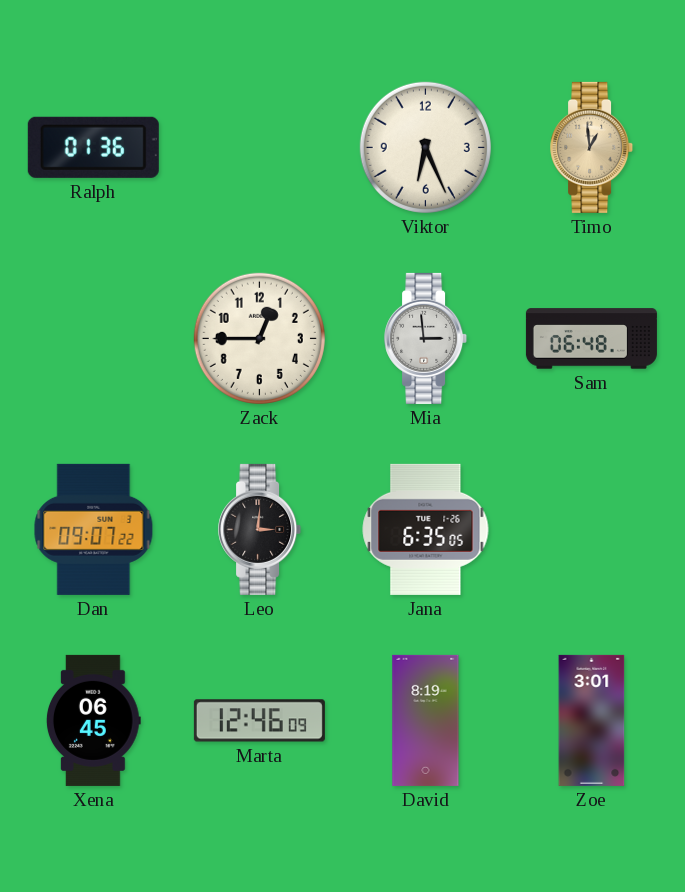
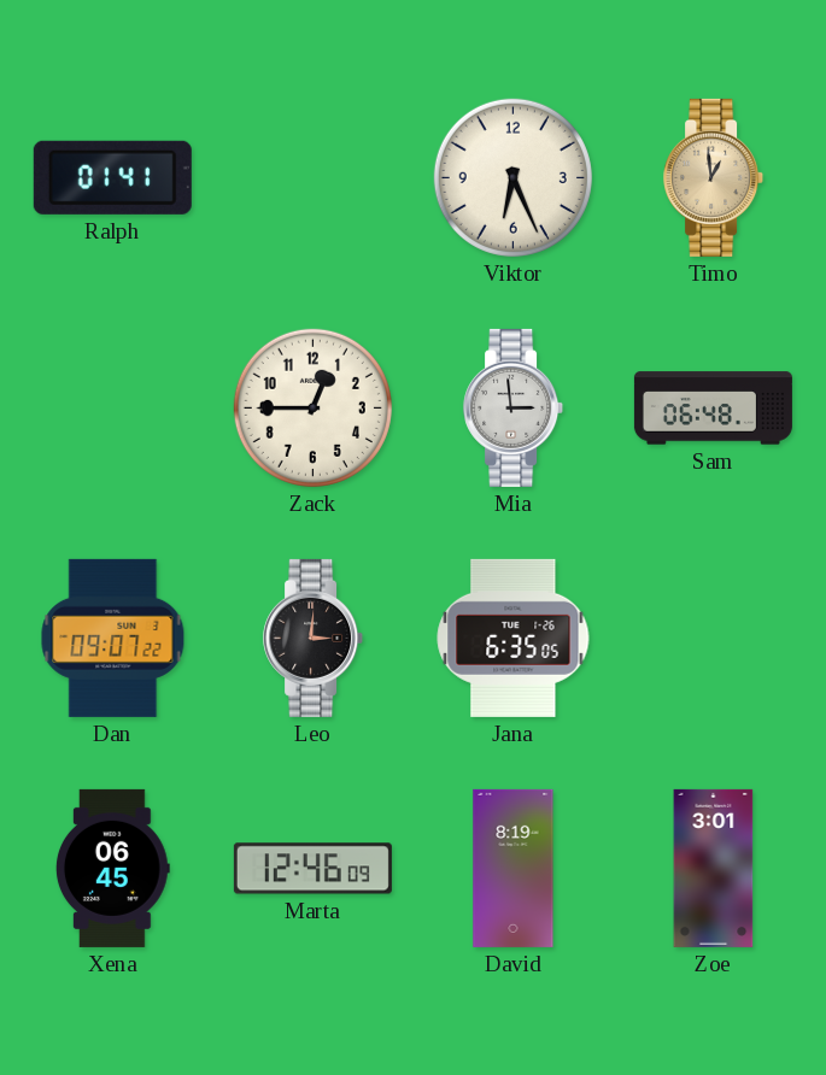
Ralph: 01:36 -> 01:41
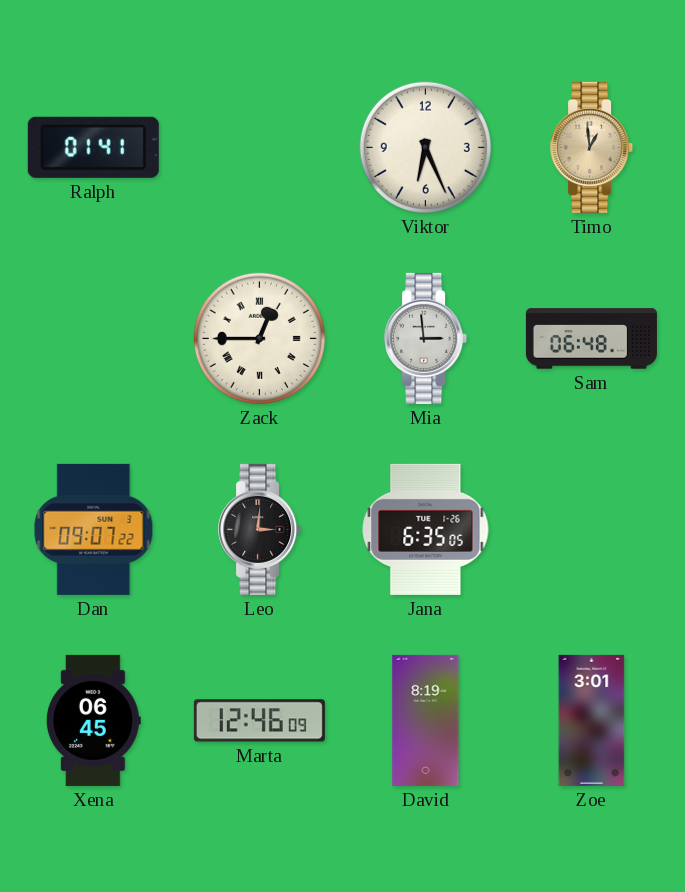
Zack numerals: Arabic -> Roman
